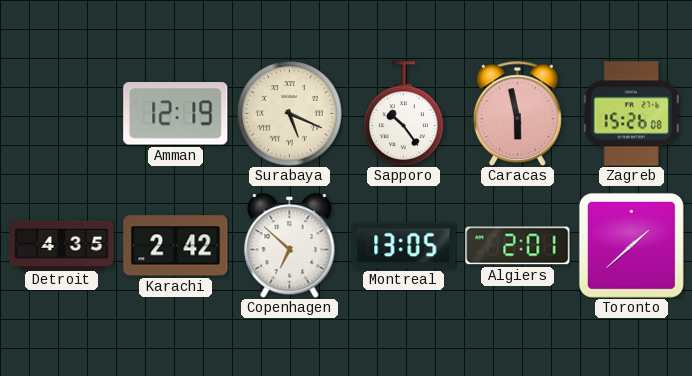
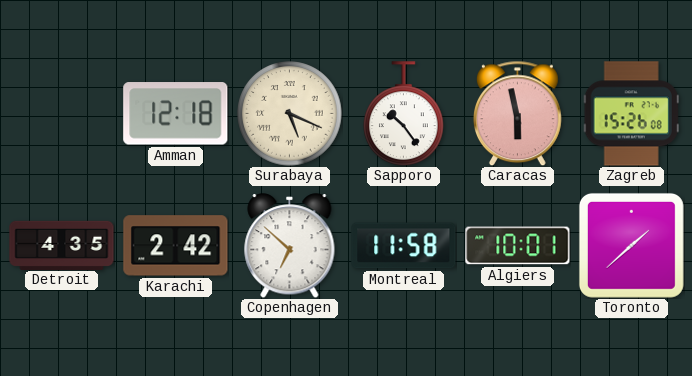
Amman: 12:19 -> 12:18
Montreal: 13:05 -> 11:58
Algiers: 2:01 -> 10:01
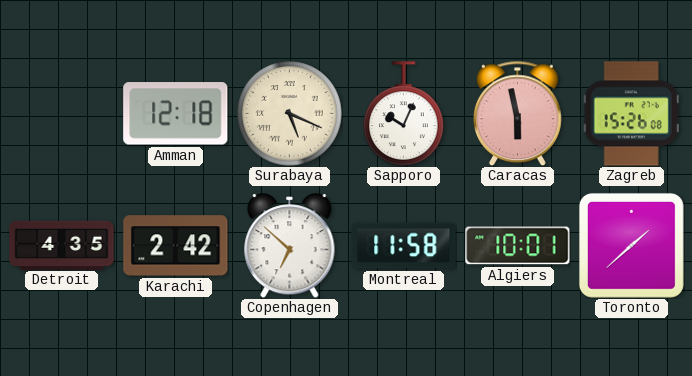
Sapporo: 10:24 -> 10:04
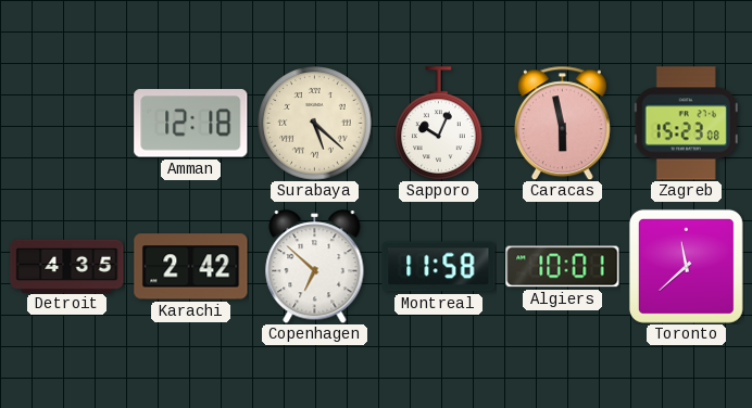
Surabaya: 5:19 -> 5:22
Zagreb: 15:26 -> 15:23
Toronto: 1:38 -> 11:38
